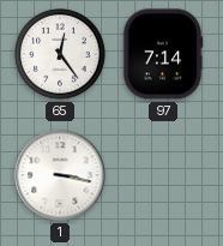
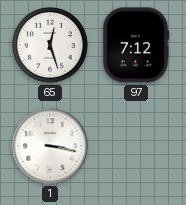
65: 12:24 -> 12:27
97: 7:14 -> 7:12
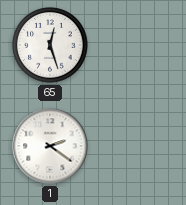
97: 7:12 -> none
1: 3:17 -> 2:21
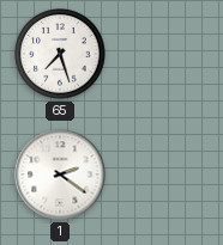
65: 12:27 -> 7:27
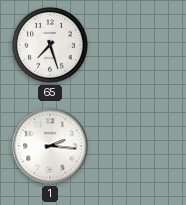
1: 2:21 -> 2:16
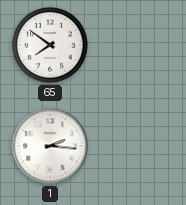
65: 7:27 -> 7:51
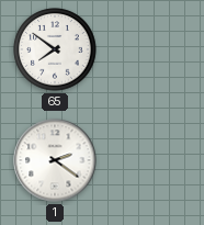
1: 2:16 -> 2:21
